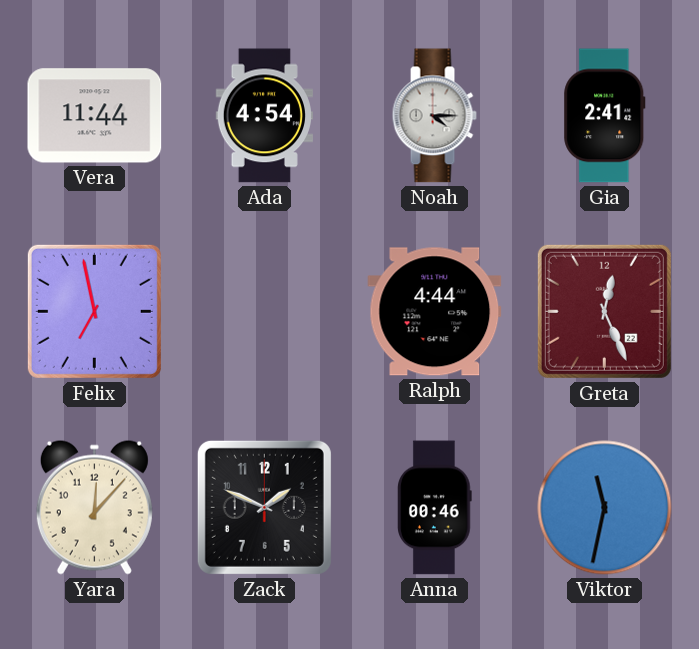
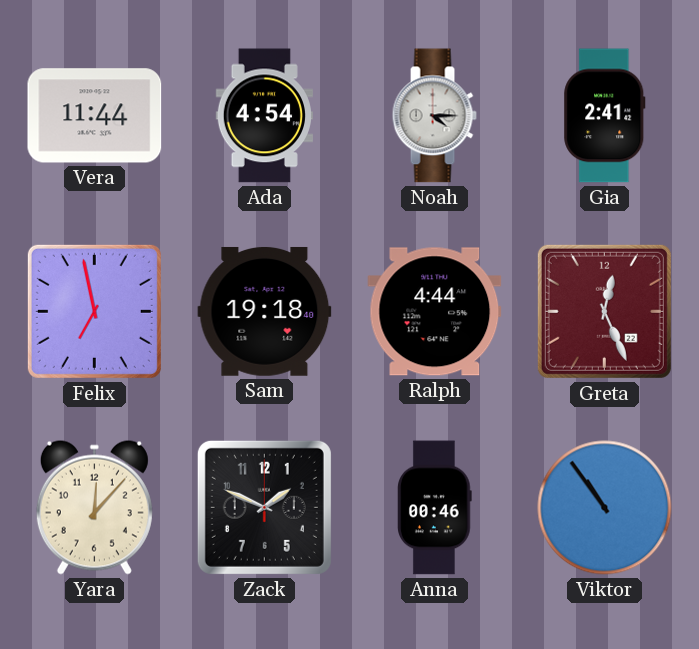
Sam: none -> 19:18
Viktor: 11:32 -> 10:54
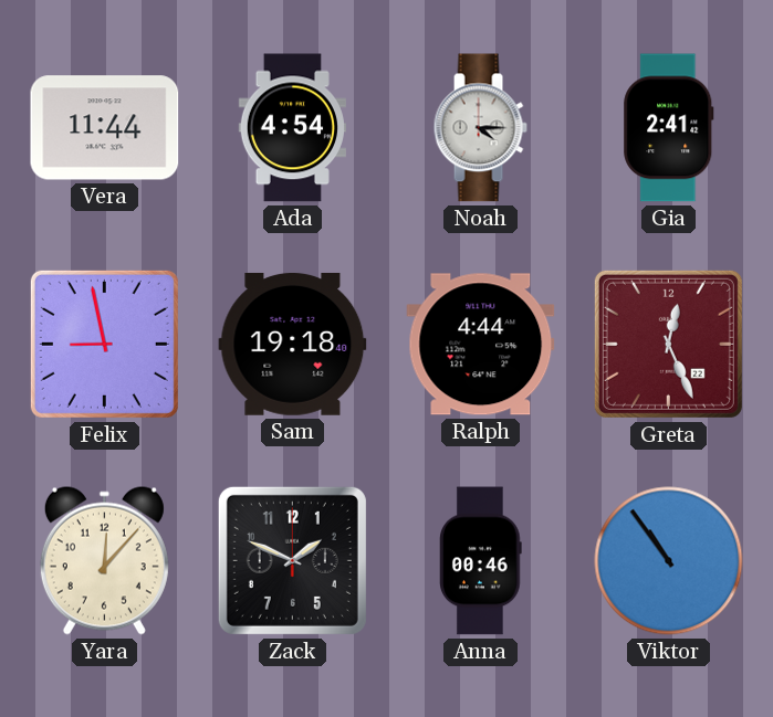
Felix: 6:58 -> 8:58
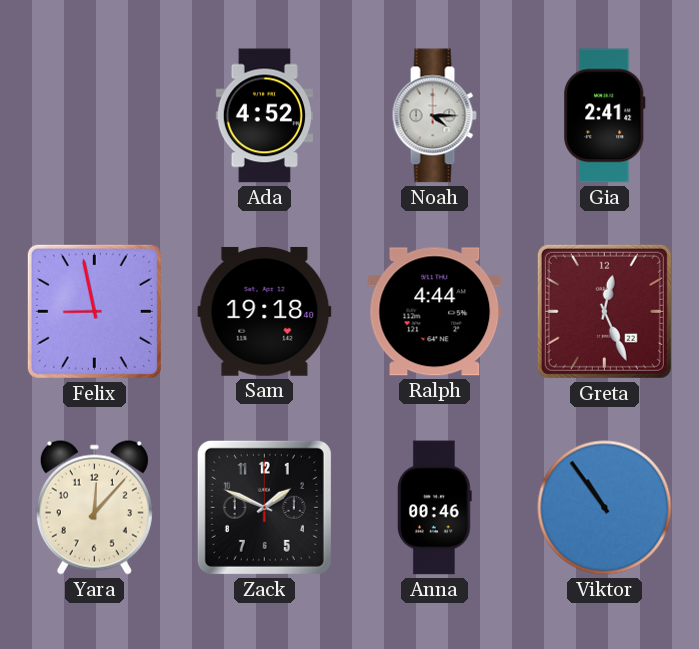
Vera: 11:44 -> none
Ada: 4:54 -> 4:52
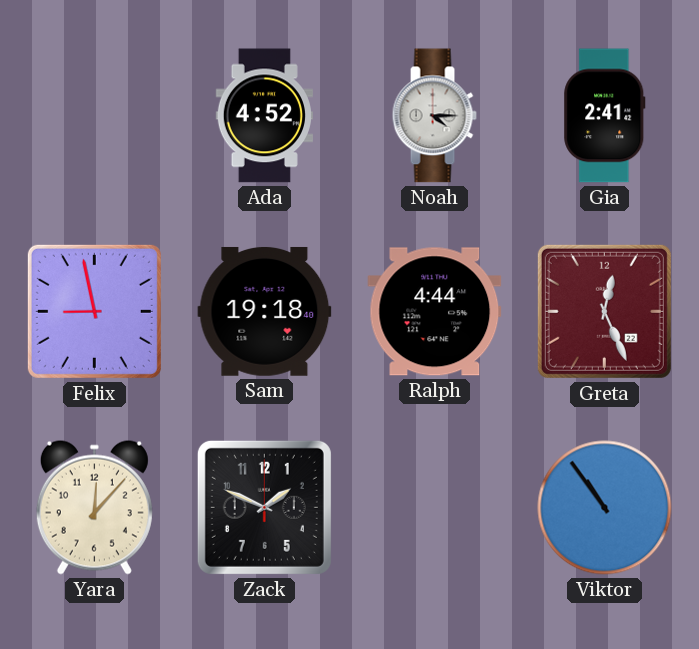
Anna: 00:46 -> none
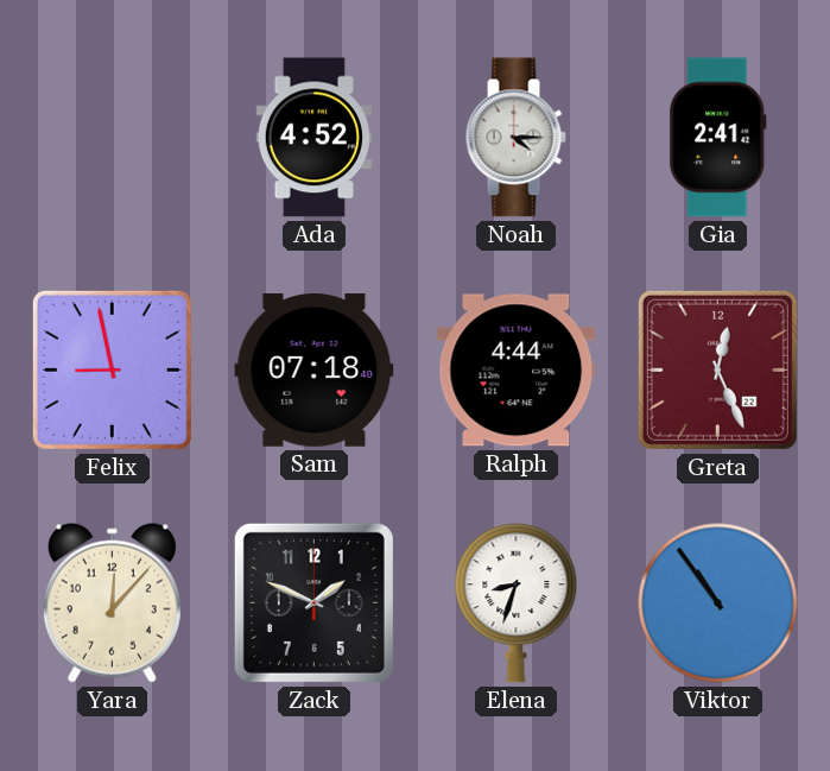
Sam: 19:18 -> 07:18
Elena: none -> 8:33
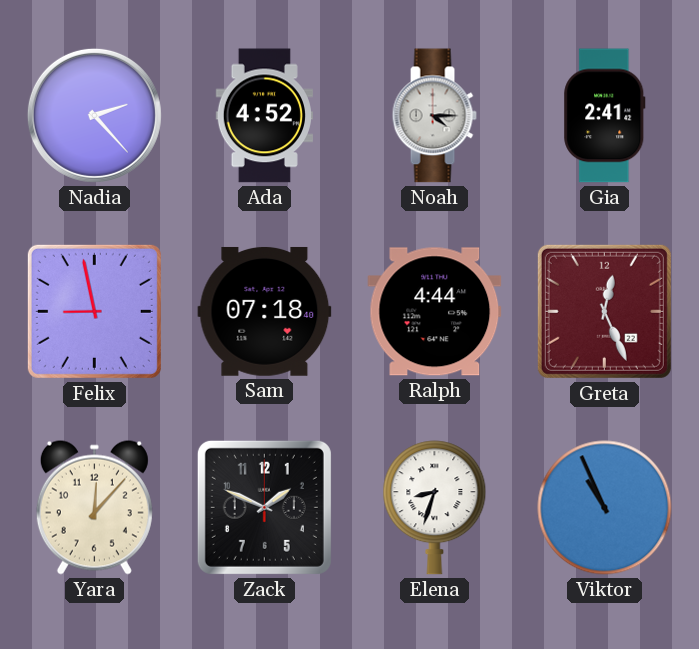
Nadia: none -> 2:23
Viktor: 10:54 -> 10:56
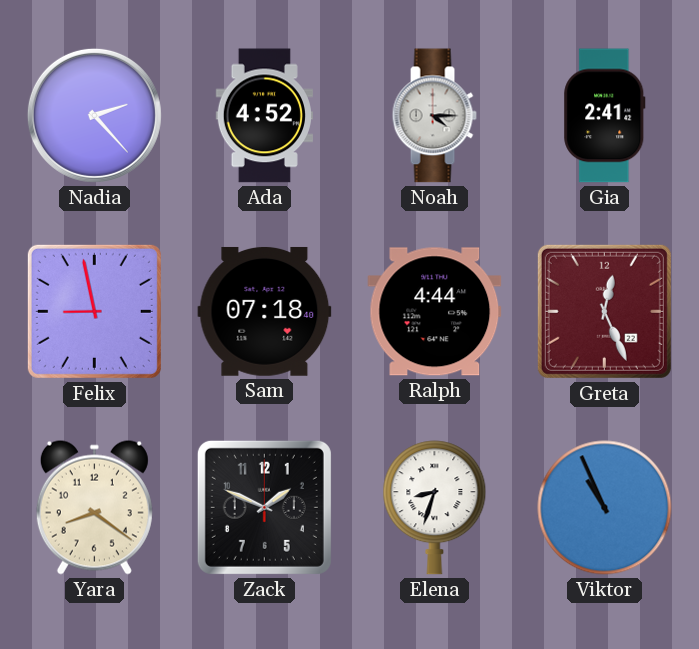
Yara: 12:07 -> 8:21
